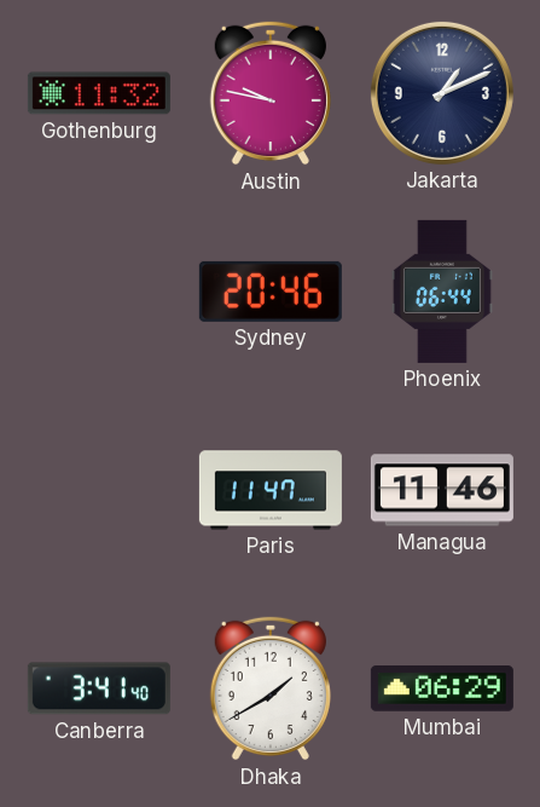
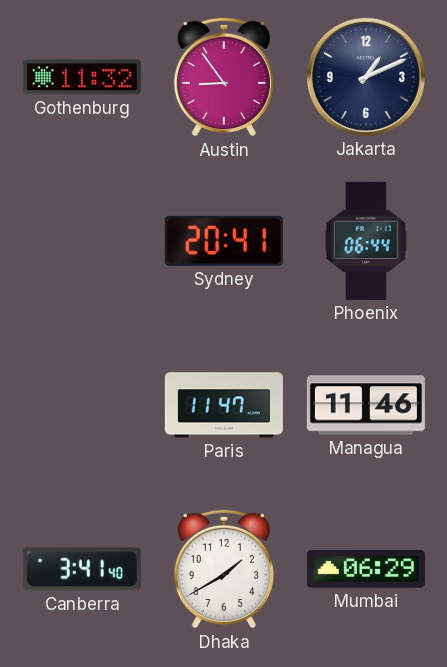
Austin: 9:47 -> 8:54
Sydney: 20:46 -> 20:41
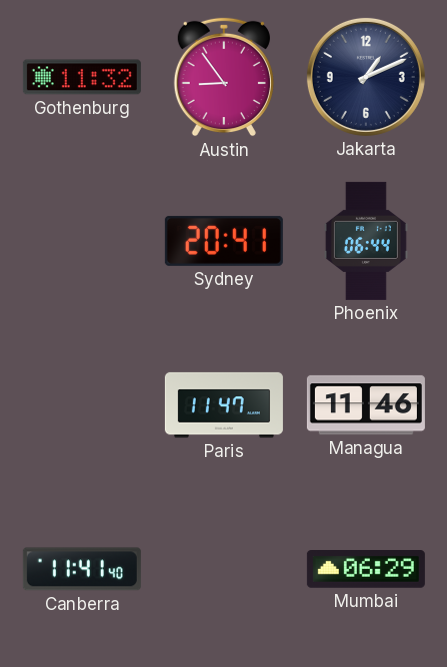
Canberra: 3:41 -> 11:41
Dhaka: 1:40 -> none
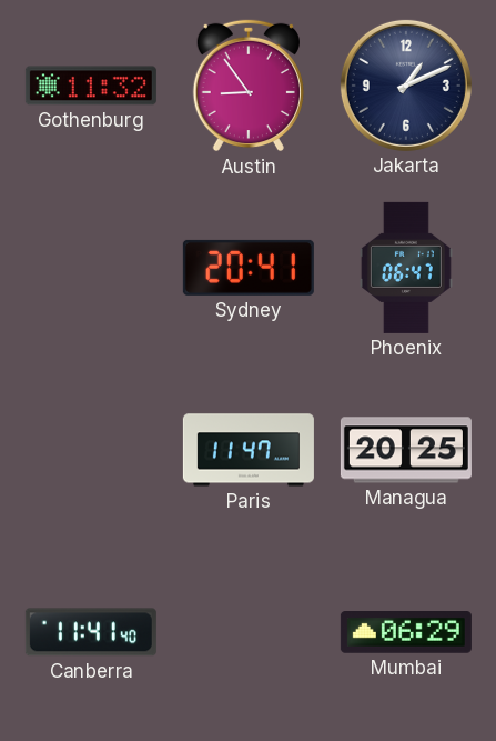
Phoenix: 06:44 -> 06:47
Managua: 11:46 -> 20:25
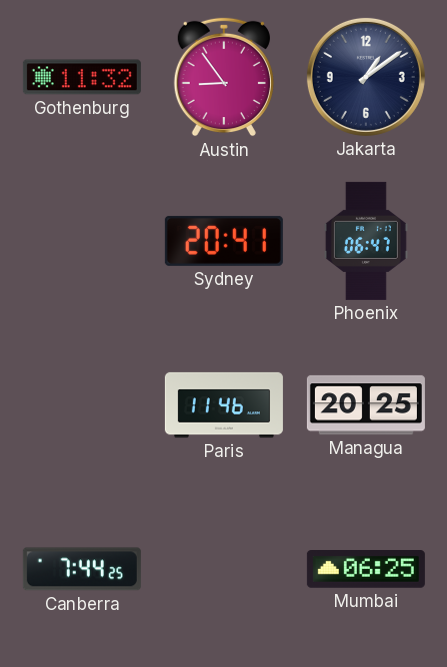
Jakarta: 1:11 -> 1:09
Paris: 11:47 -> 11:46
Canberra: 11:41 -> 7:44
Mumbai: 06:29 -> 06:25
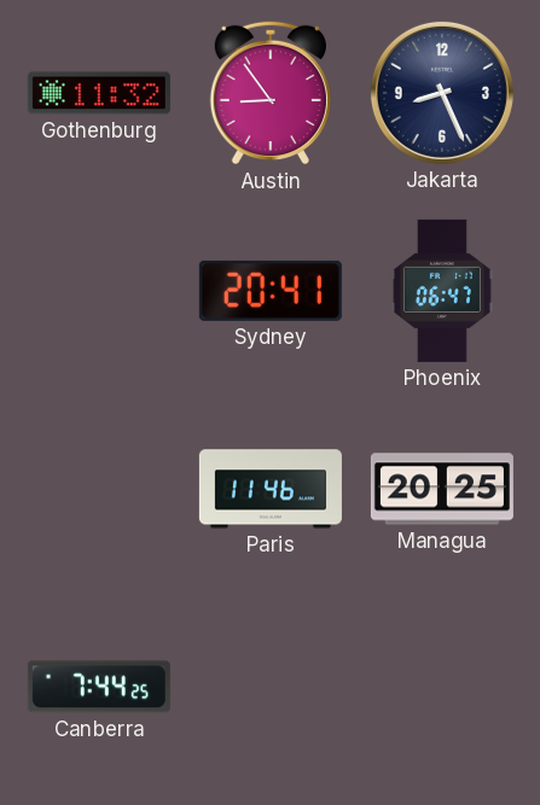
Jakarta: 1:09 -> 8:26
Mumbai: 06:25 -> none
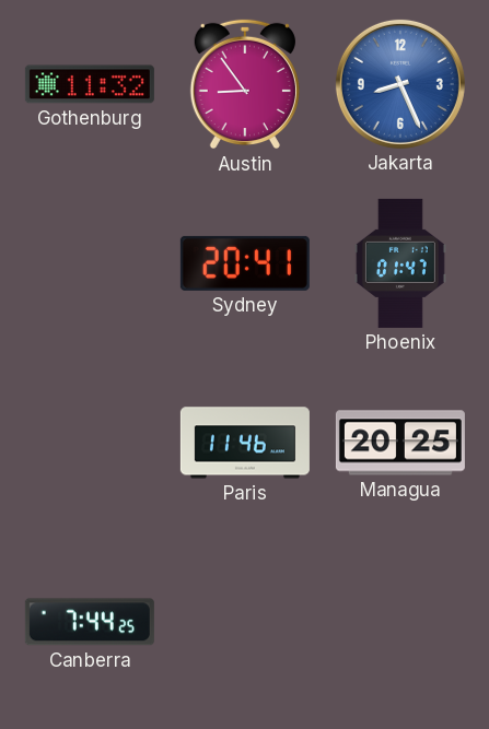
Jakarta dial: navy -> blue
Phoenix: 06:47 -> 01:47
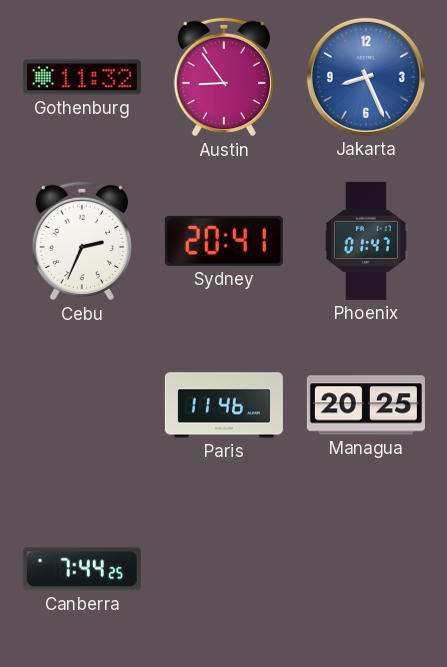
Cebu: none -> 2:34
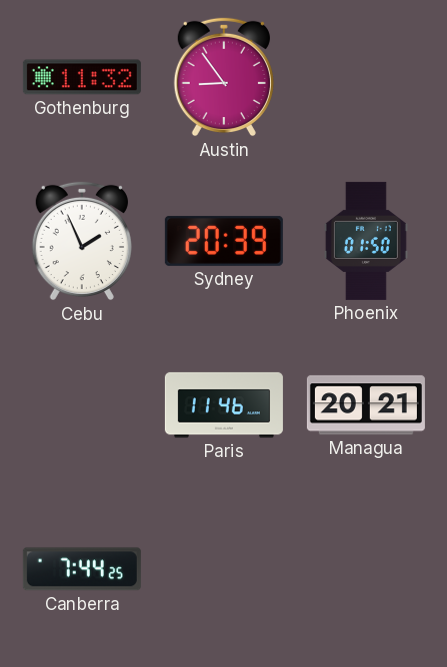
Jakarta: 8:26 -> none
Cebu: 2:34 -> 1:56
Sydney: 20:41 -> 20:39
Phoenix: 01:47 -> 01:50
Managua: 20:25 -> 20:21
